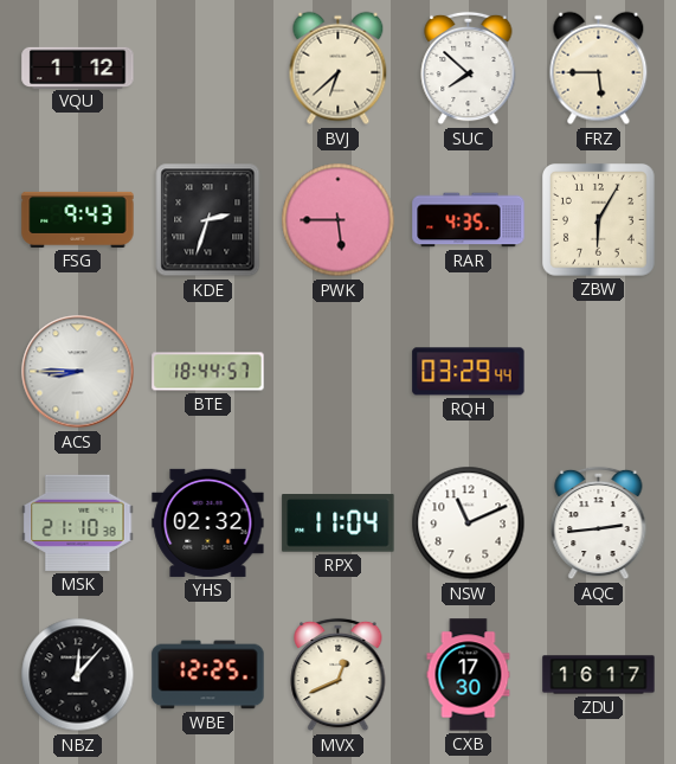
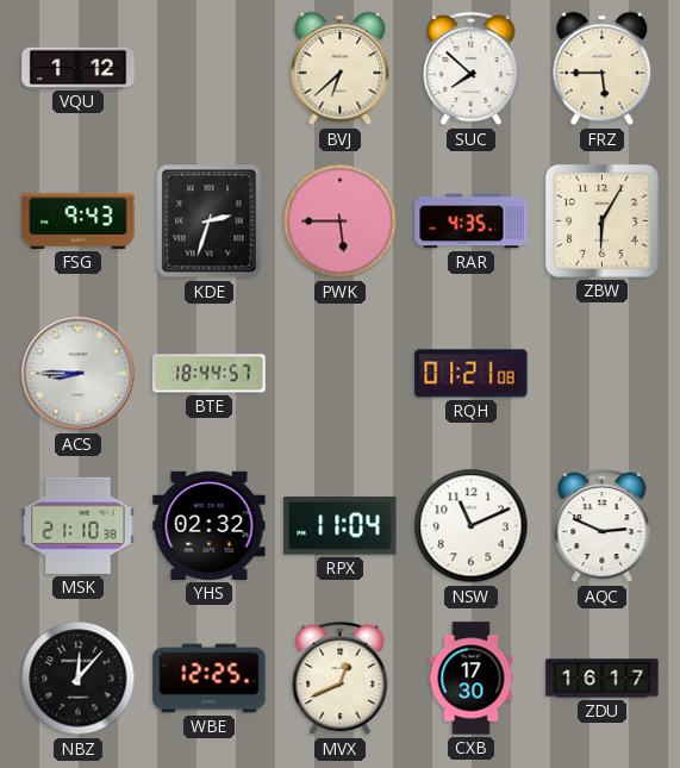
RQH: 03:29 -> 01:21
AQC: 2:44 -> 2:49
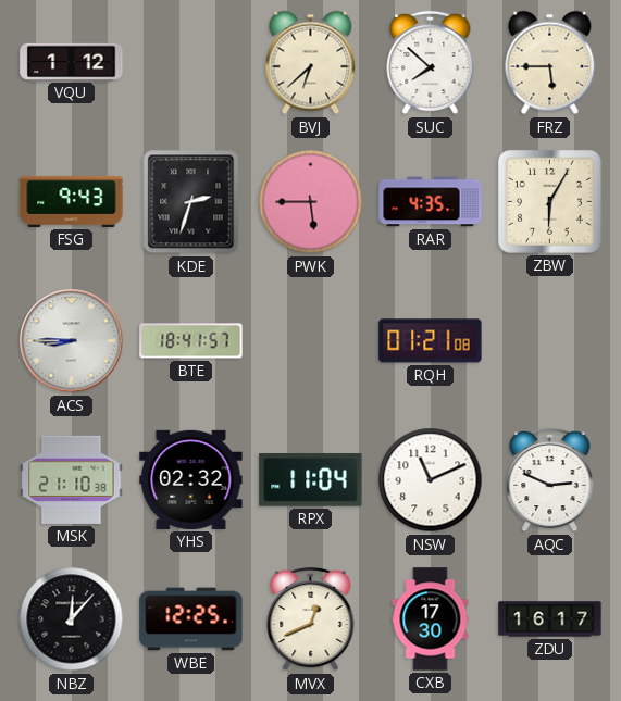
BTE: 18:44 -> 18:41
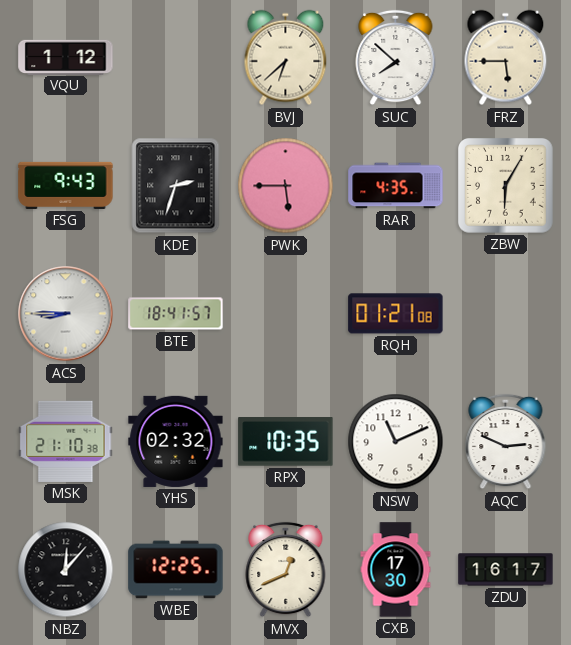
RPX: 11:04 -> 10:35
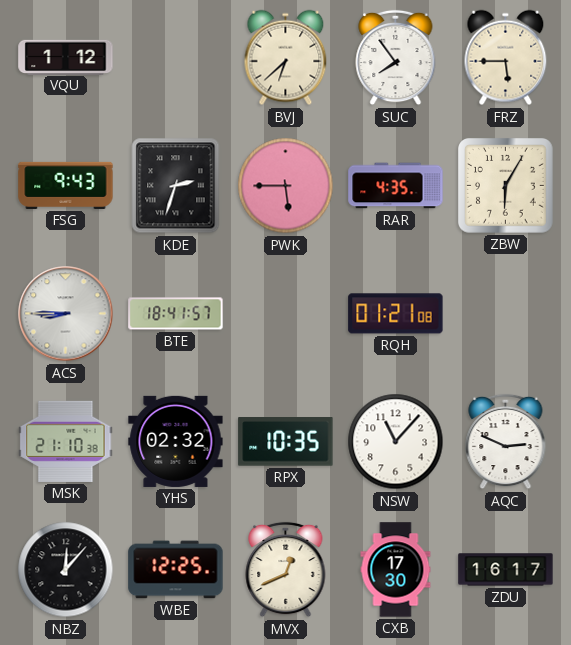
SUC: 7:52 -> 7:54
NSW: 11:11 -> 11:07
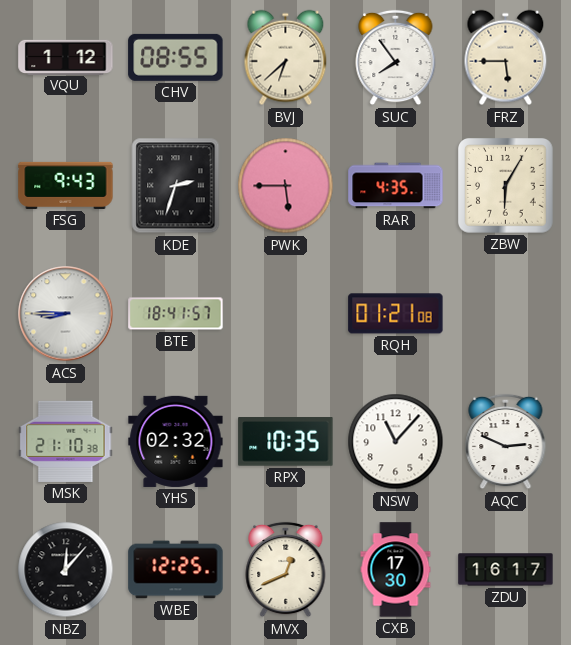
CHV: none -> 08:55
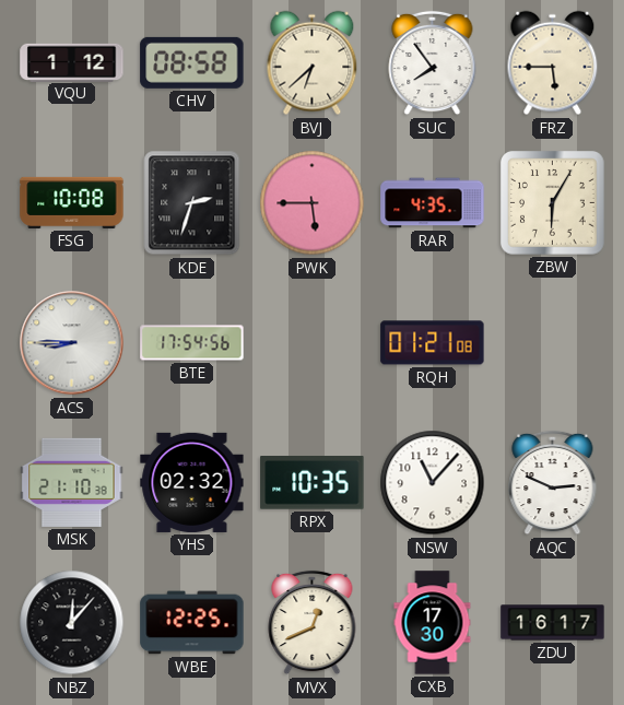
CHV: 08:55 -> 08:58
FSG: 9:43 -> 10:08
BTE: 18:41 -> 17:54
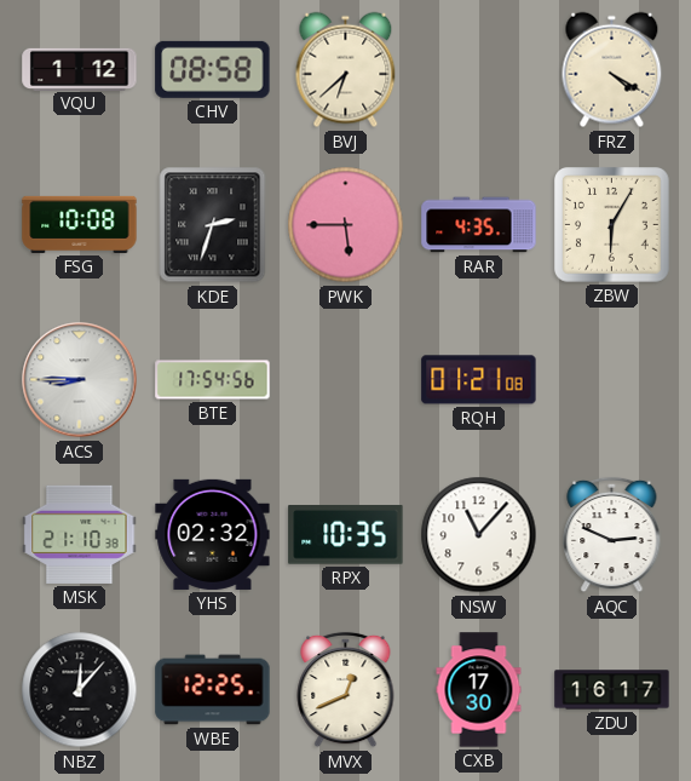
SUC: 7:54 -> none
FRZ: 5:45 -> 4:20
